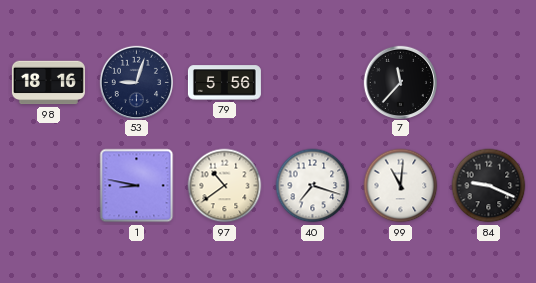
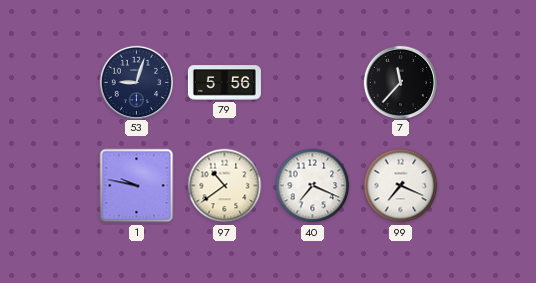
98: 18:16 -> none
1: 8:47 -> 9:47
40: 7:18 -> 7:19
99: 11:01 -> 7:19
84: 9:19 -> none
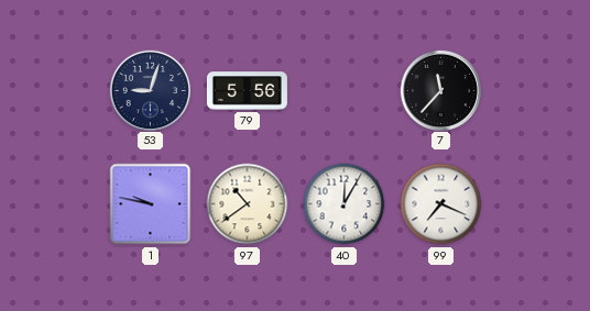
40: 7:19 -> 12:05
